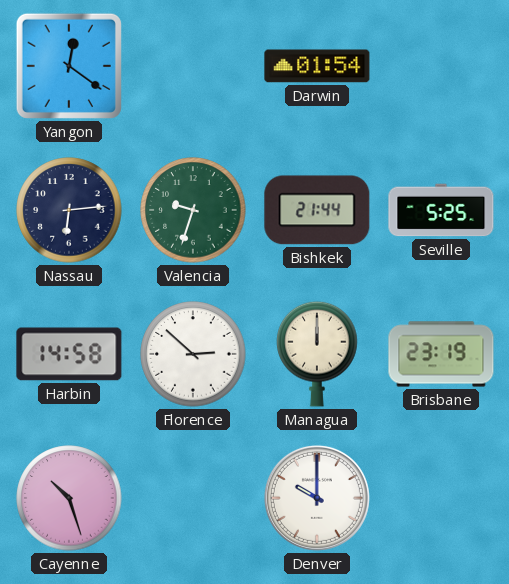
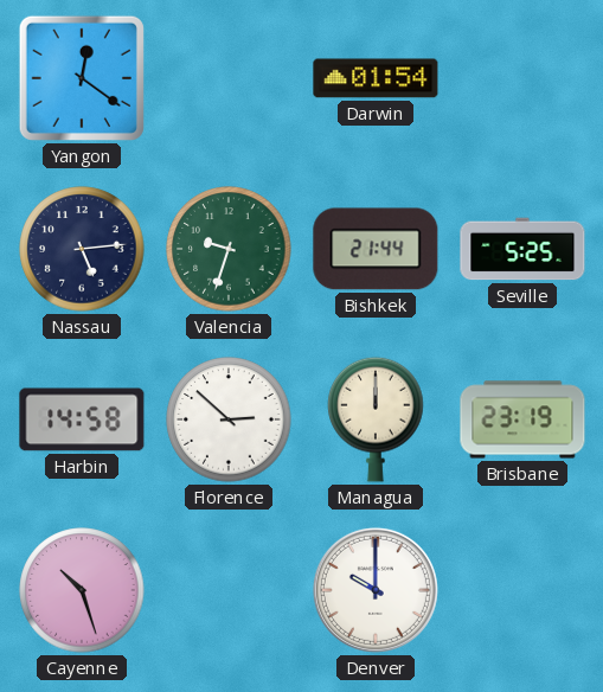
Nassau: 6:14 -> 5:14
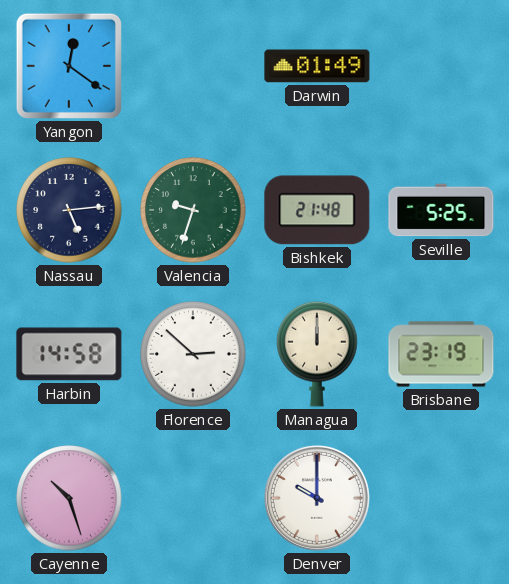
Darwin: 01:54 -> 01:49
Bishkek: 21:44 -> 21:48
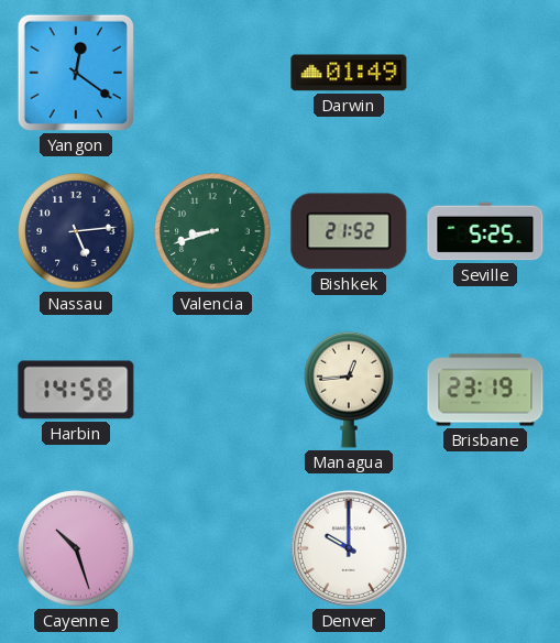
Valencia: 9:33 -> 8:42
Bishkek: 21:48 -> 21:52
Florence: 2:52 -> none
Managua: 12:00 -> 12:44
